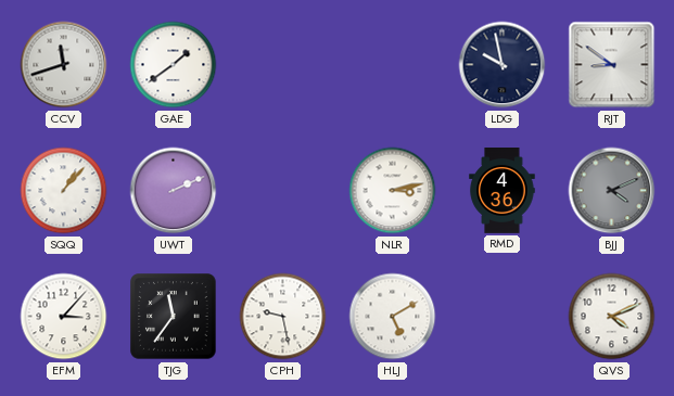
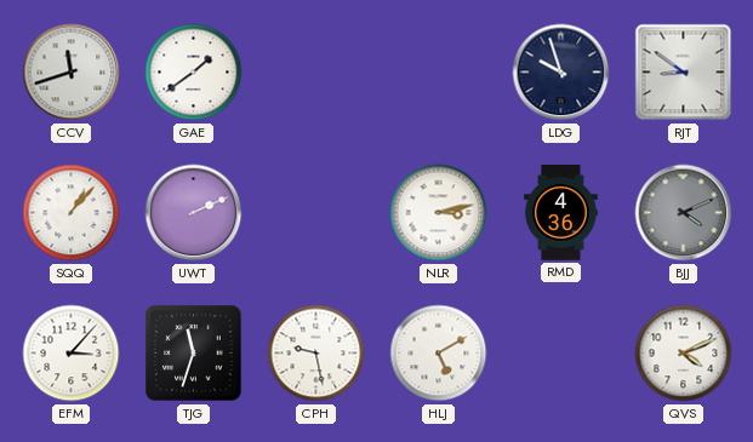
LDG: 9:58 -> 9:57
TJG: 11:36 -> 11:33
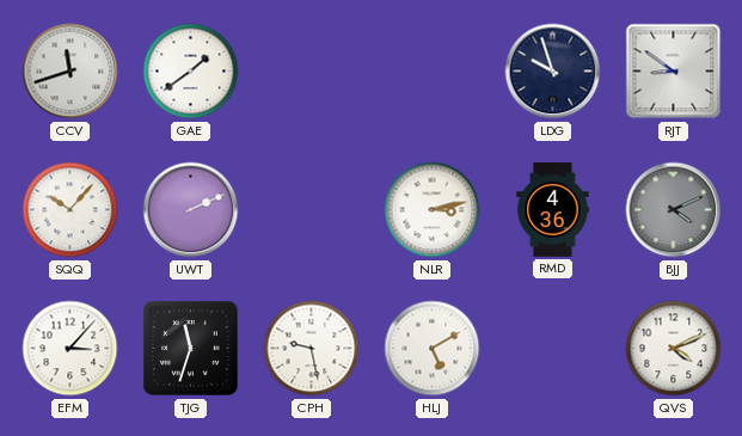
SQQ: 1:07 -> 10:07
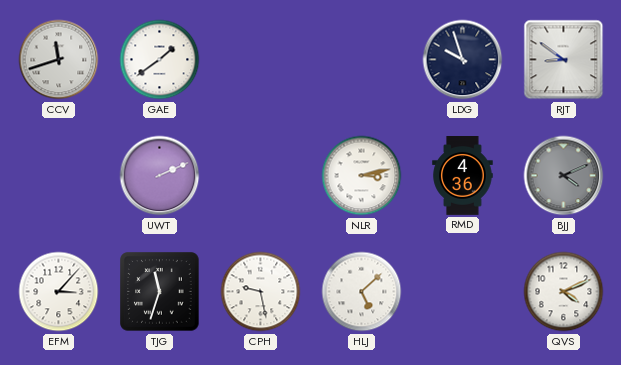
SQQ: 10:07 -> none
HLJ: 5:10 -> 5:08
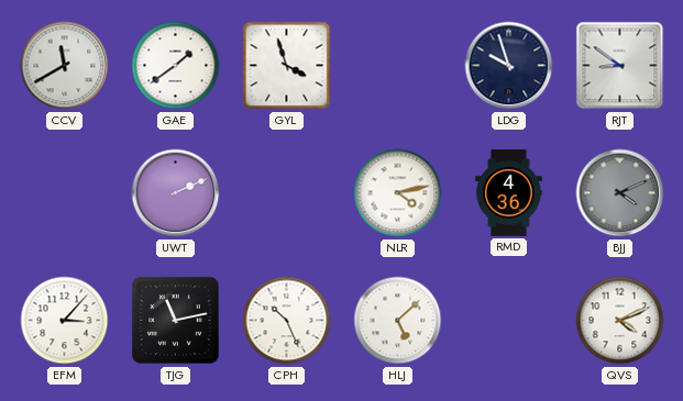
CCV: 11:42 -> 11:40
GYL: none -> 3:57
NLR: 3:13 -> 4:13
TJG: 11:33 -> 11:13
CPH: 9:28 -> 10:26
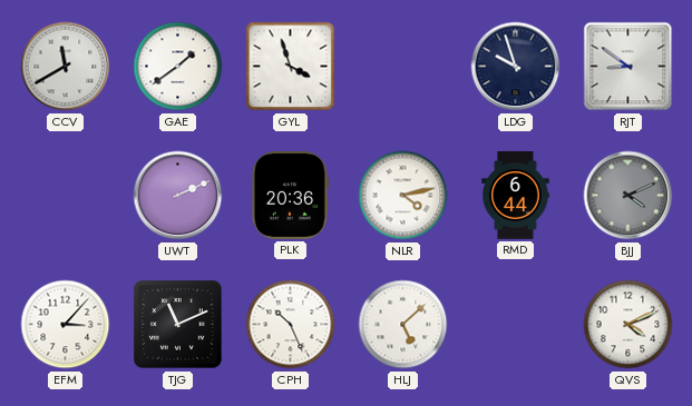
PLK: none -> 20:36
RMD: 4:36 -> 6:44
TJG: 11:13 -> 11:11
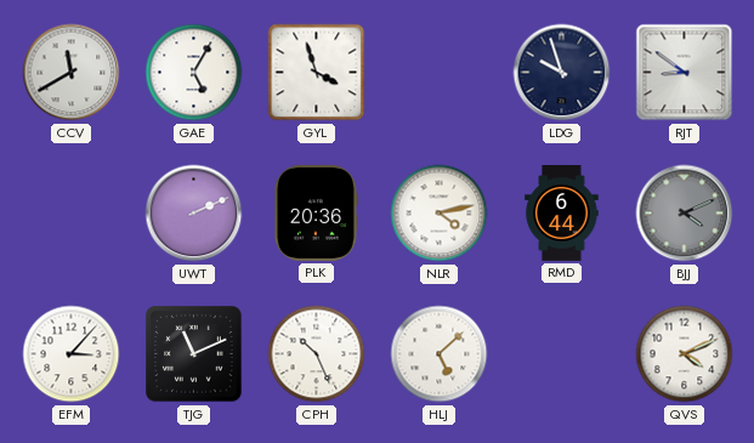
GAE: 1:39 -> 5:05
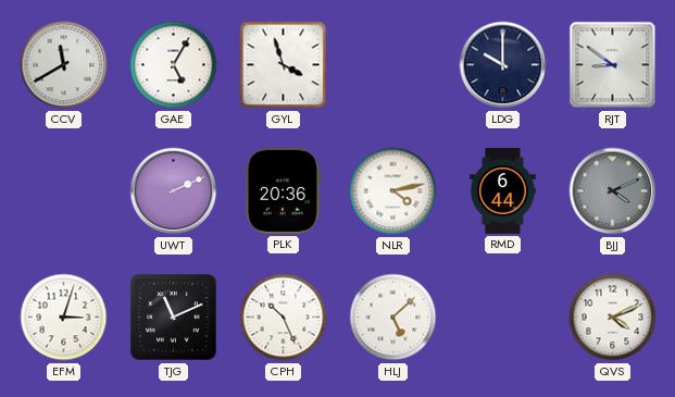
LDG: 9:57 -> 10:00
EFM: 3:07 -> 3:03
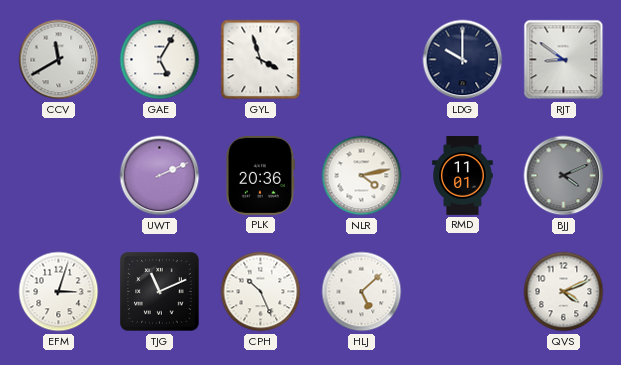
RMD: 6:44 -> 11:01
